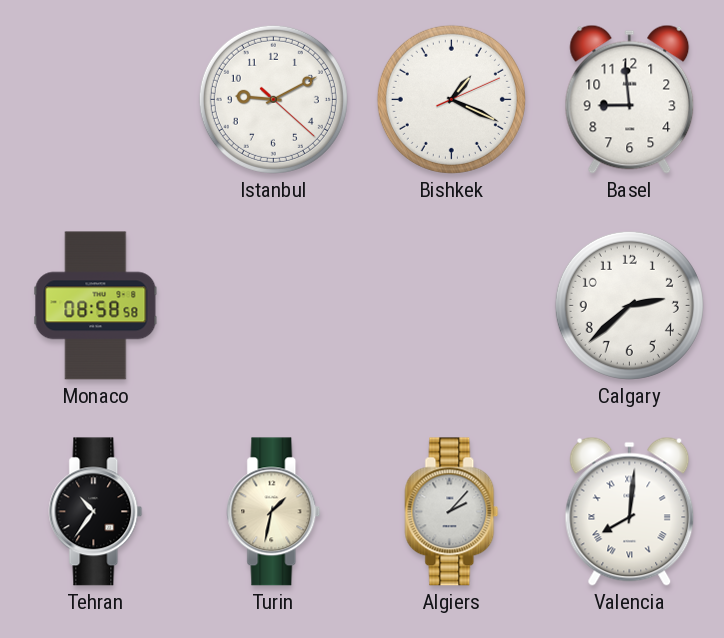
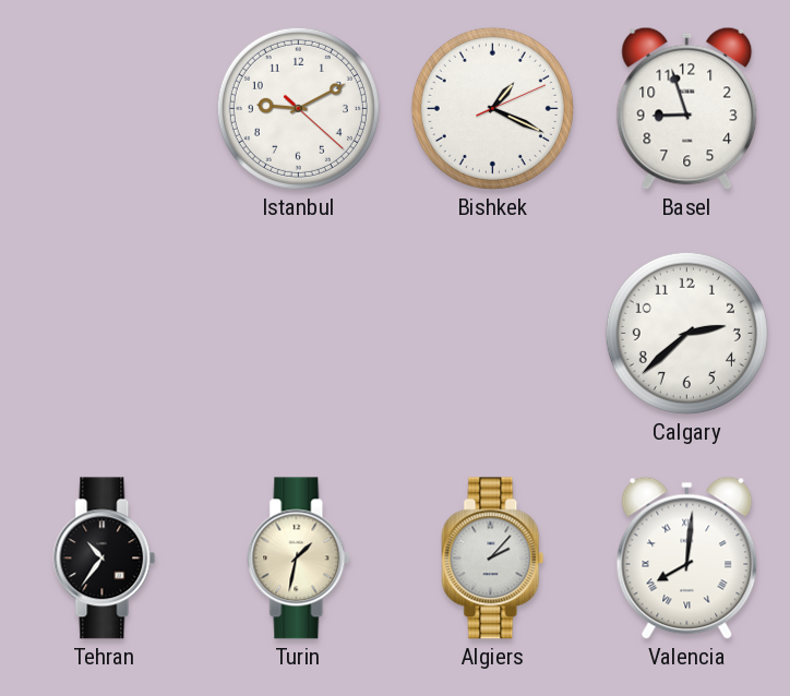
Basel: 8:59 -> 8:57
Monaco: 08:58 -> none
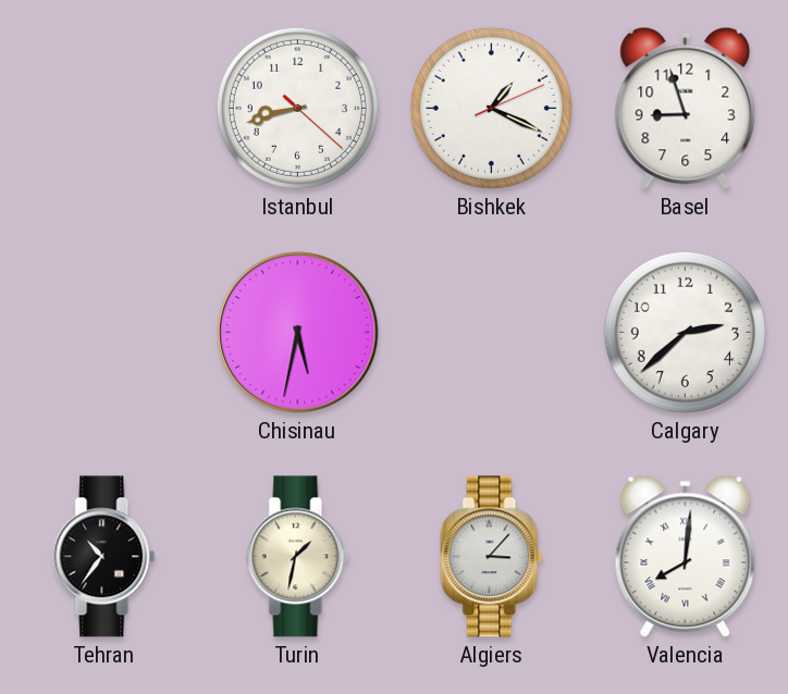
Istanbul: 9:10 -> 8:42
Chisinau: none -> 5:32
Algiers: 2:07 -> 3:07
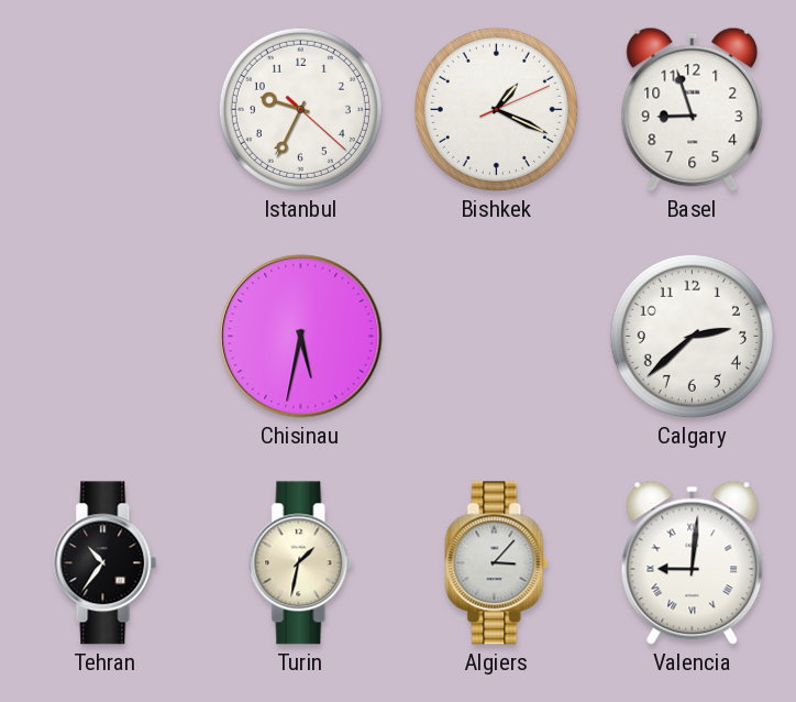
Istanbul: 8:42 -> 9:34
Valencia: 8:01 -> 9:01
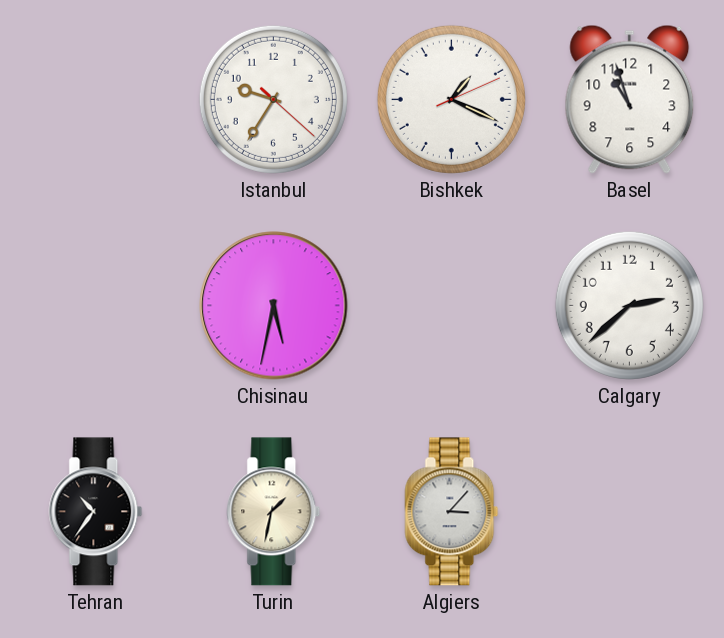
Istanbul: 9:34 -> 9:35
Basel: 8:57 -> 10:57
Valencia: 9:01 -> none
